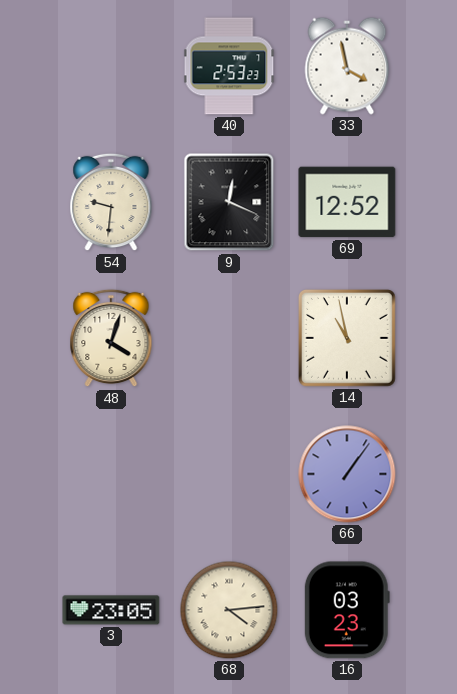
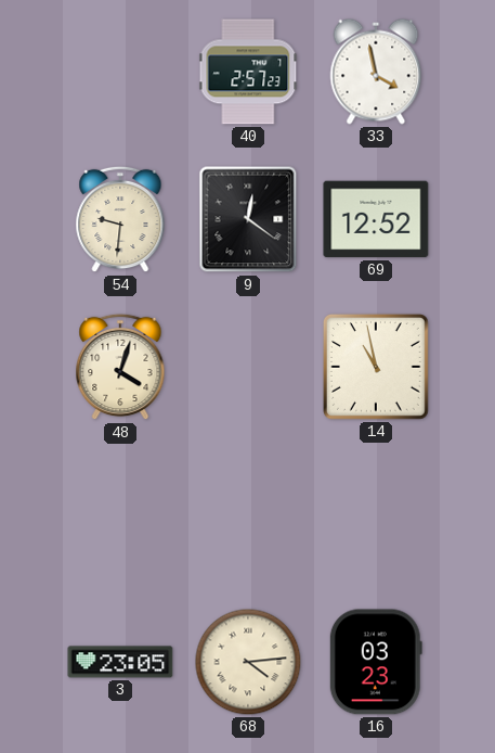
40: 2:53 -> 2:57
9: 12:19 -> 12:21
66: 1:06 -> none
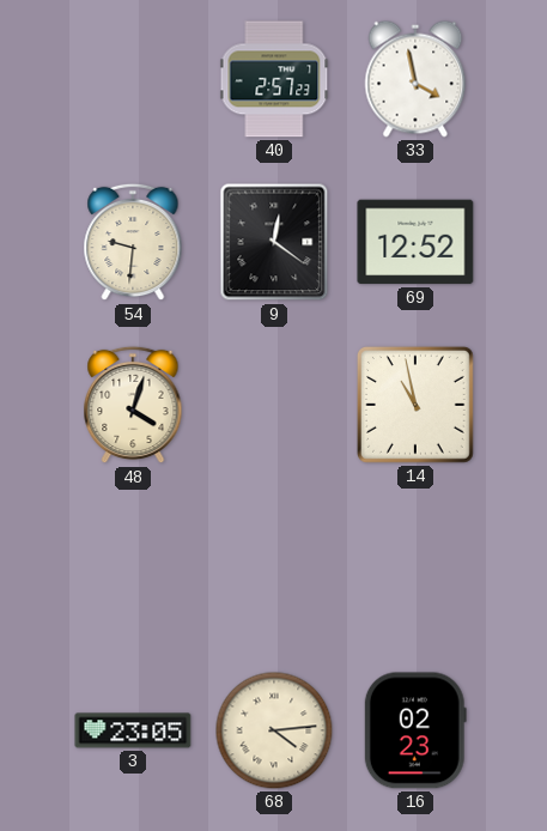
16: 03:23 -> 02:23
